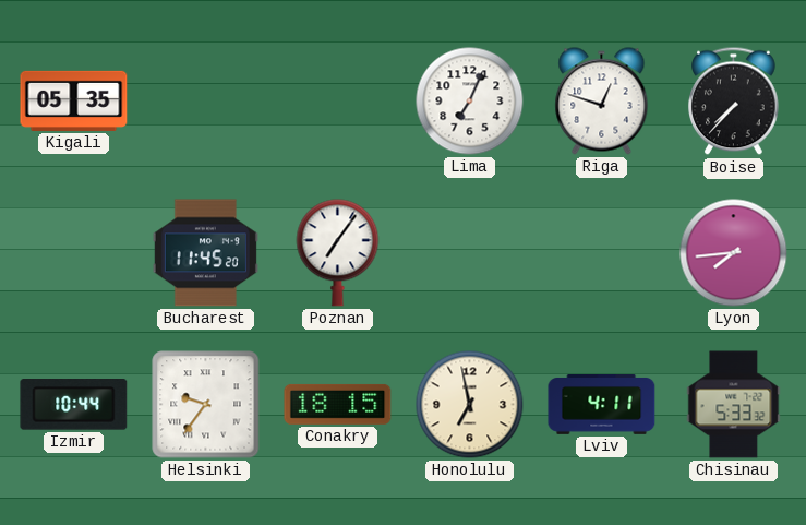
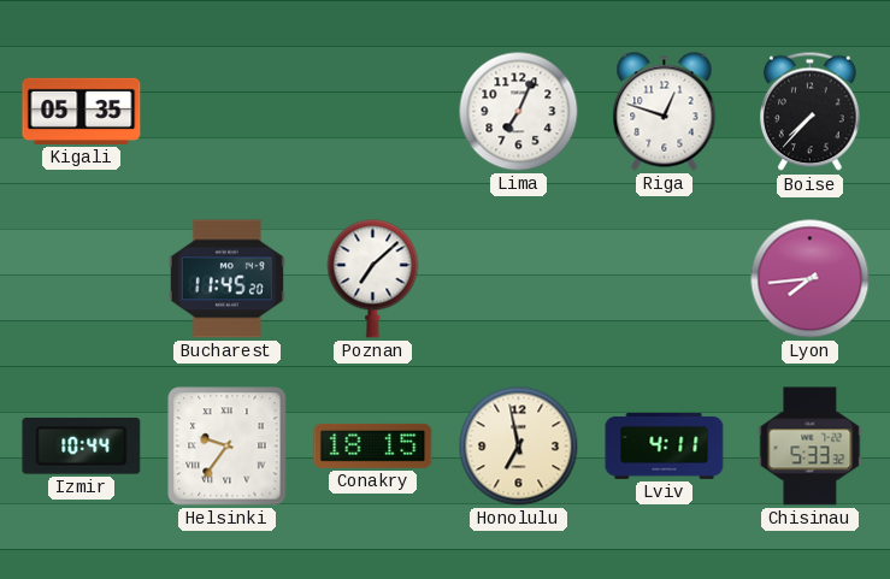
Poznan: 7:06 -> 7:08
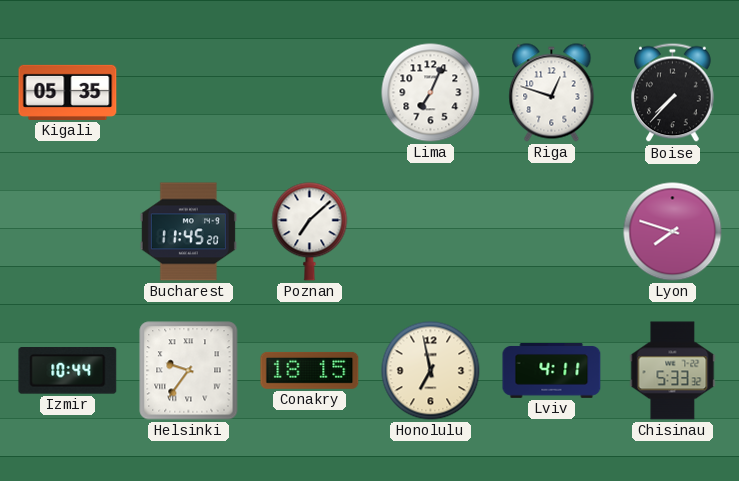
Lyon: 7:44 -> 7:48
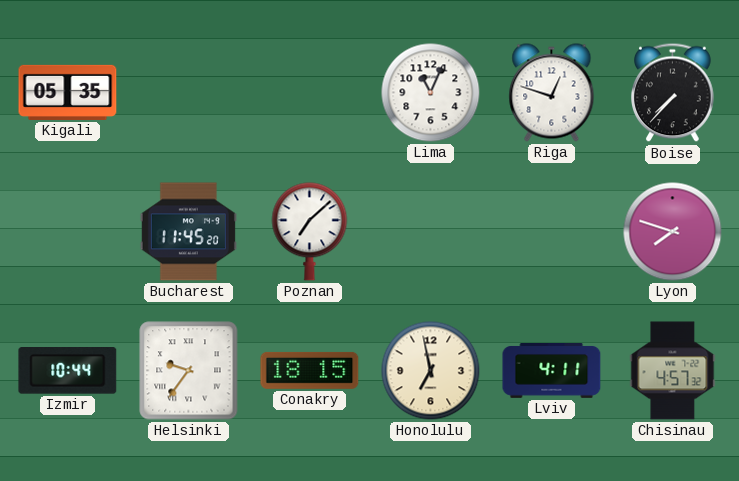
Lima: 7:04 -> 11:04
Chisinau: 5:33 -> 4:57
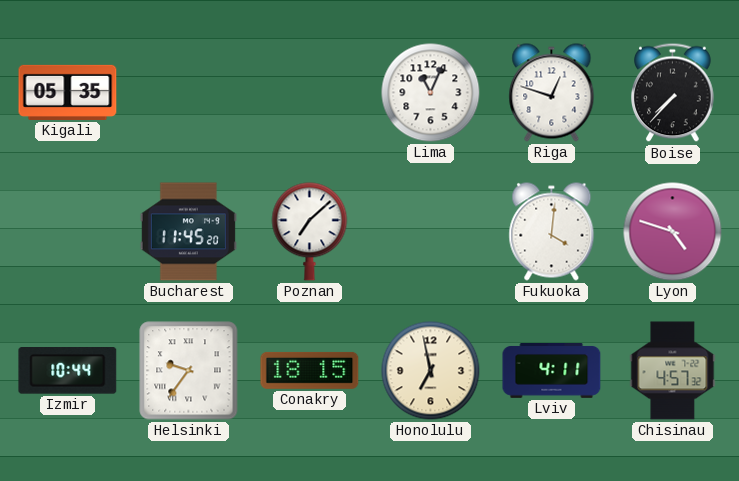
Fukuoka: none -> 4:01
Lyon: 7:48 -> 4:48
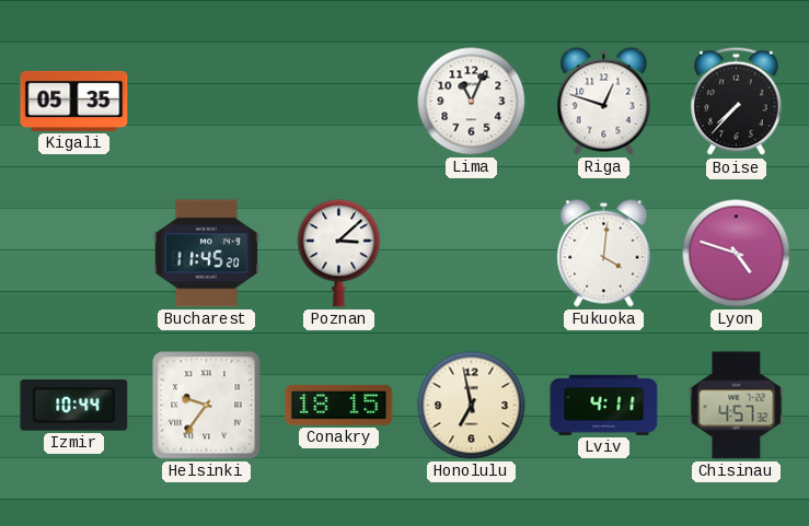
Poznan: 7:08 -> 3:08
